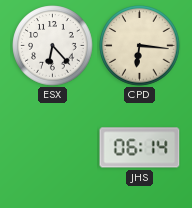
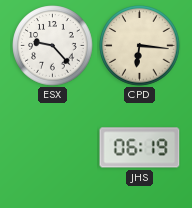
ESX: 6:23 -> 9:23
JHS: 06:14 -> 06:19
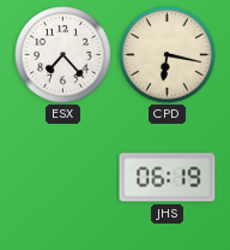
ESX: 9:23 -> 7:23
CPD: 6:16 -> 6:17
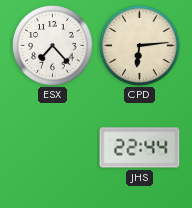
CPD: 6:17 -> 6:14
JHS: 06:19 -> 22:44
